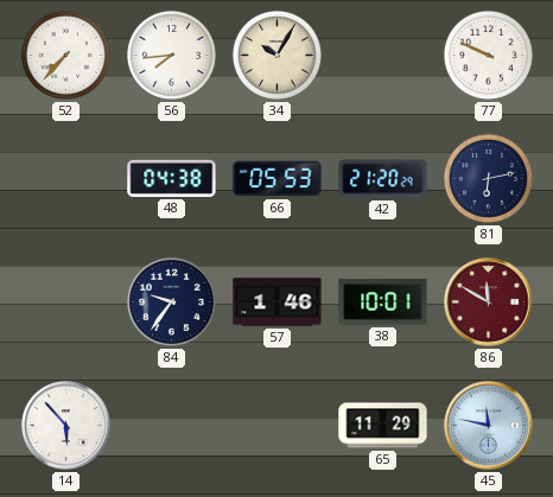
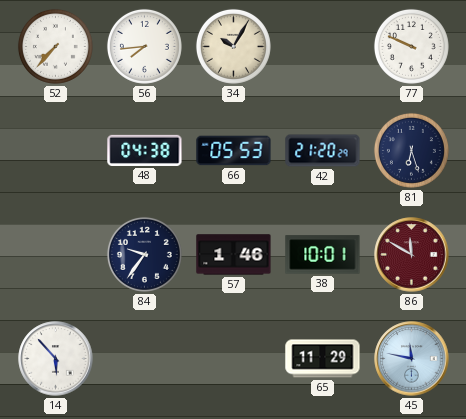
81: 6:13 -> 6:27
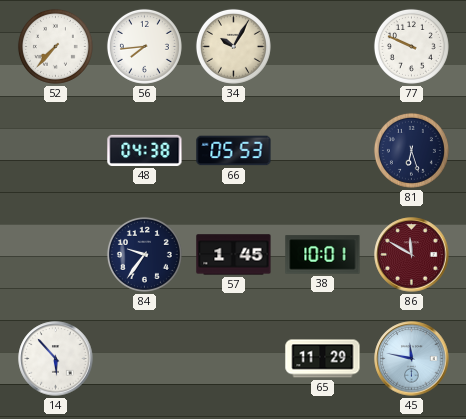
42: 21:20 -> none
57: 1:46 -> 1:45
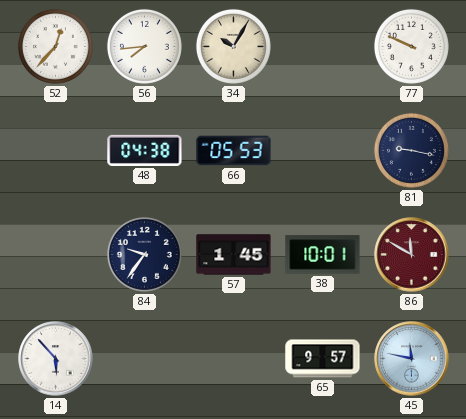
52: 7:37 -> 12:37
81: 6:27 -> 9:17
65: 11:29 -> 9:57
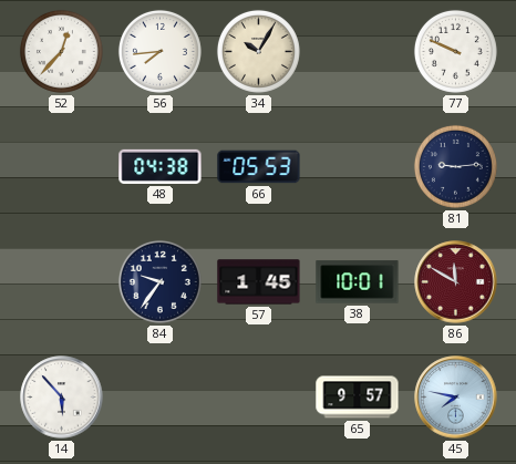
81: 9:17 -> 9:14
45: 11:47 -> 7:47
